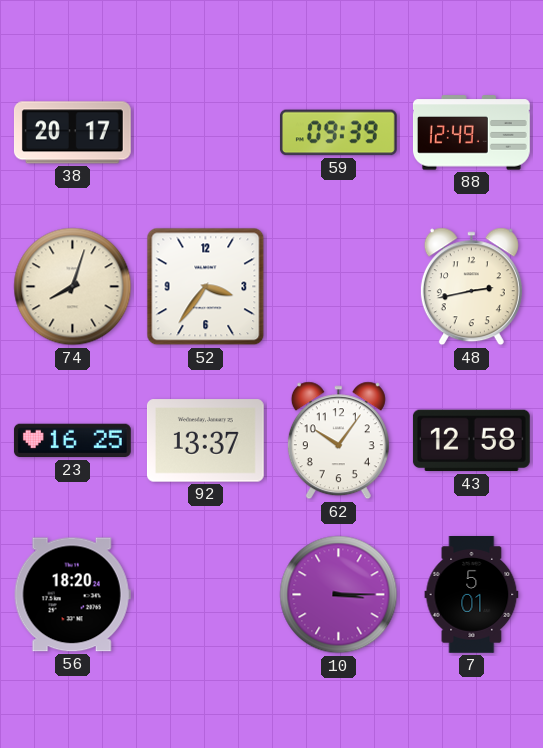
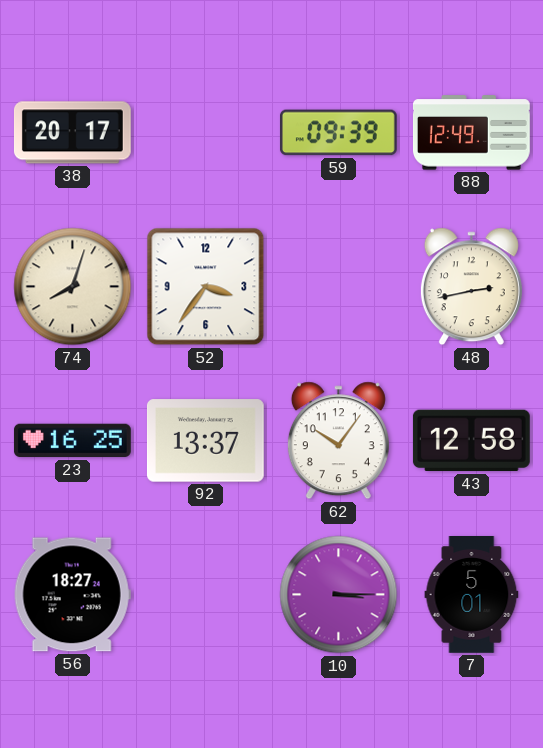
56: 18:20 -> 18:27
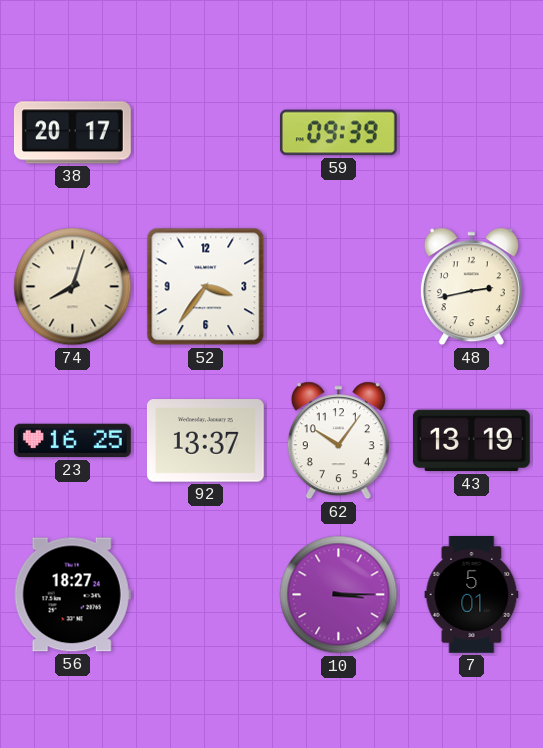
88: 12:49 -> none
43: 12:58 -> 13:19
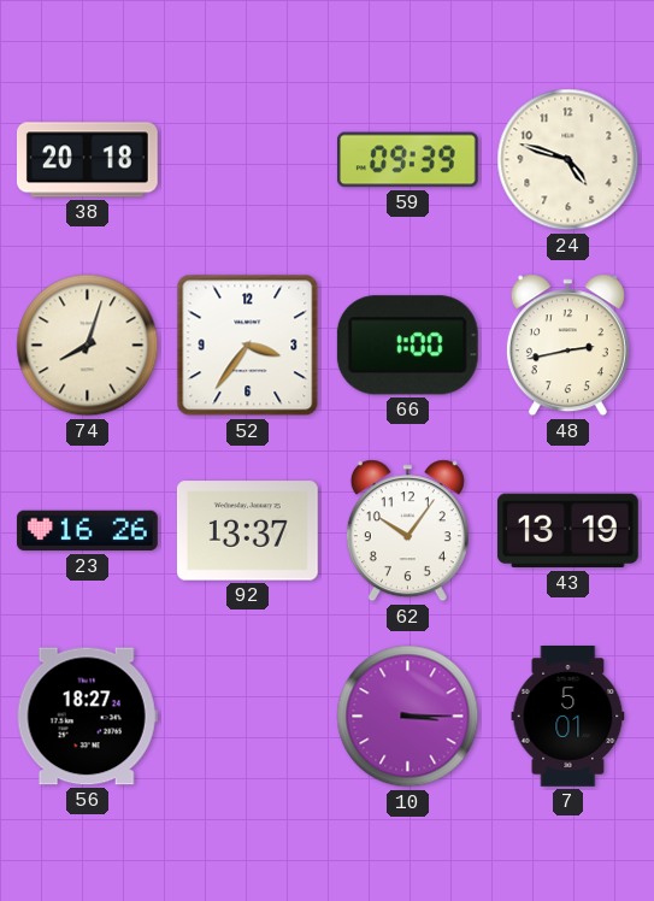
38: 20:17 -> 20:18
24: none -> 4:48
66: none -> 1:00
23: 16:25 -> 16:26
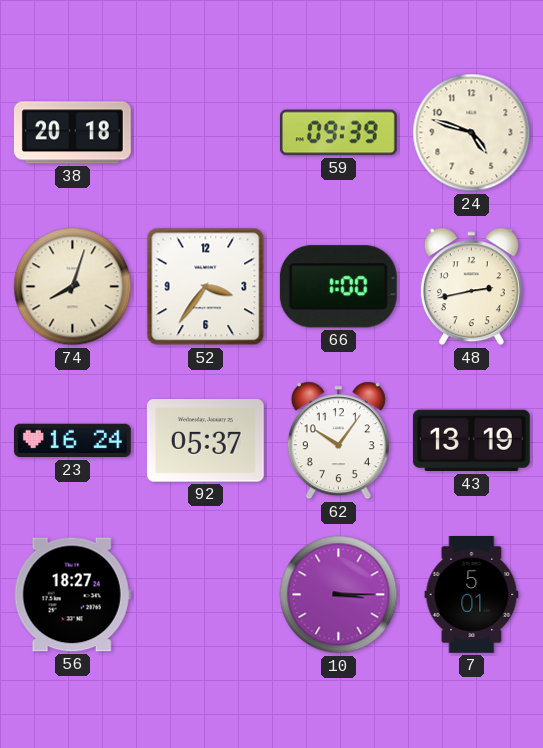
23: 16:26 -> 16:24
92: 13:37 -> 05:37
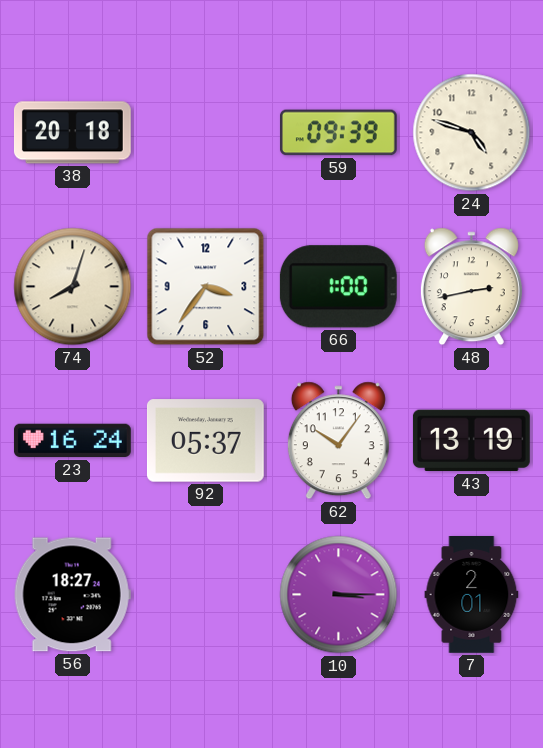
7: 5:01 -> 2:01
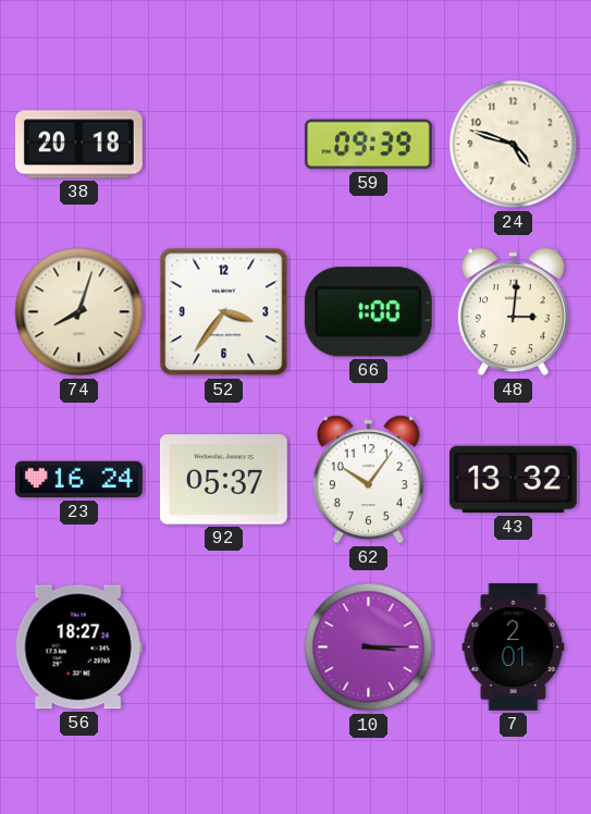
48: 2:43 -> 3:01
43: 13:19 -> 13:32
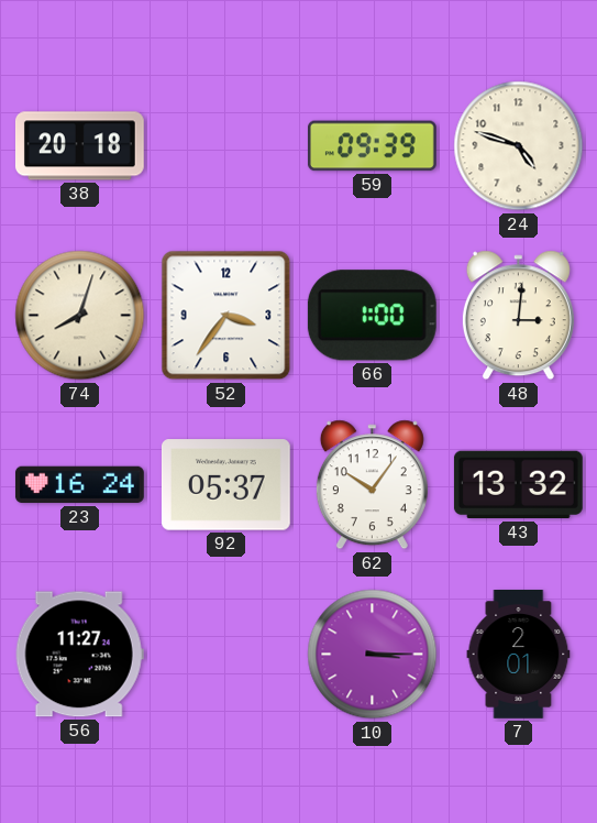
56: 18:27 -> 11:27
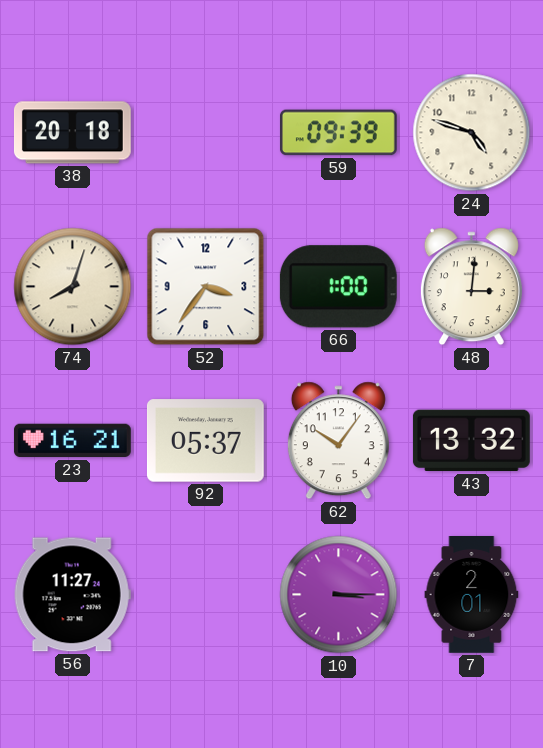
23: 16:24 -> 16:21
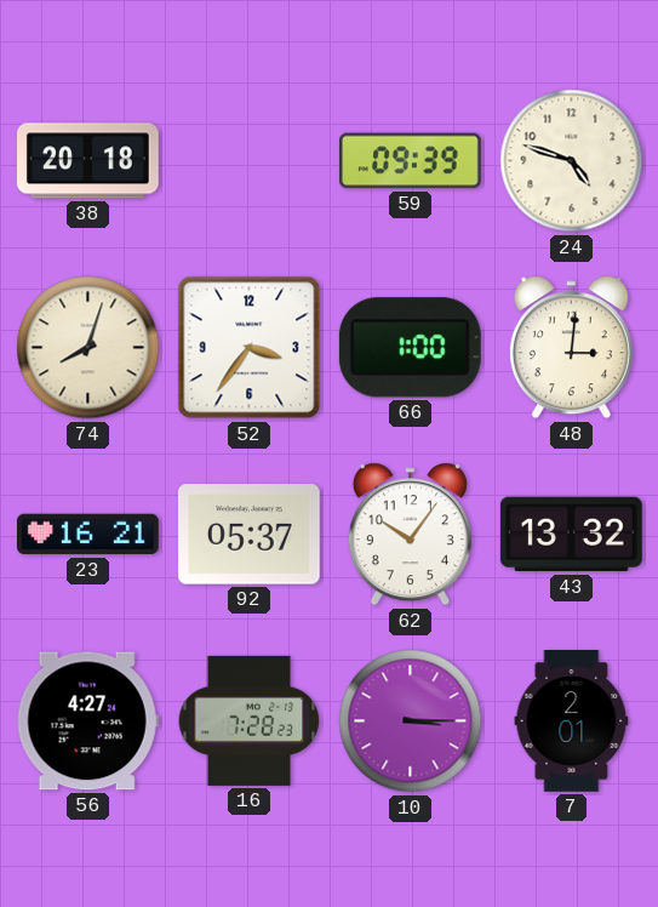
56: 11:27 -> 4:27
16: none -> 7:28
